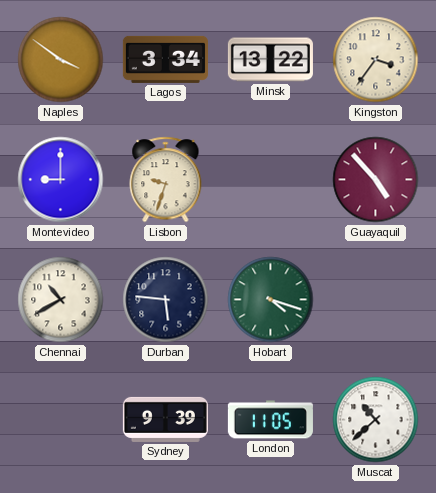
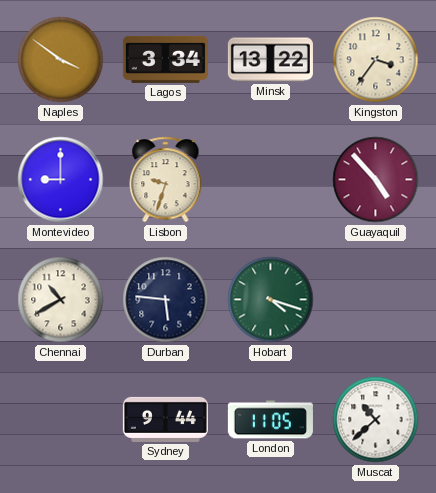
Sydney: 9:39 -> 9:44
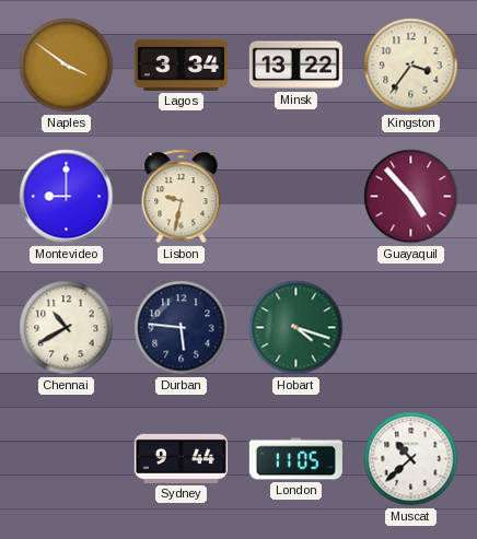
Lisbon: 9:33 -> 9:32
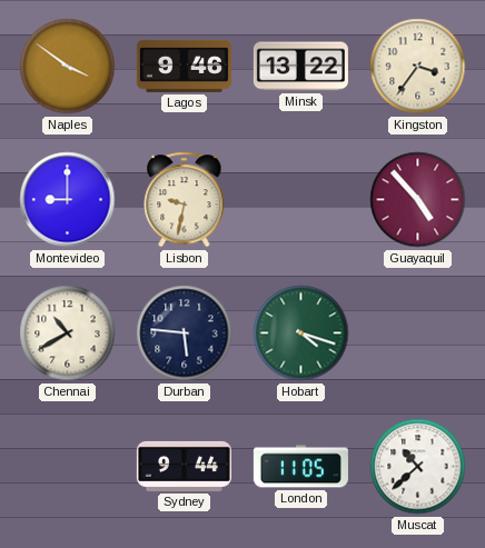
Lagos: 3:34 -> 9:46
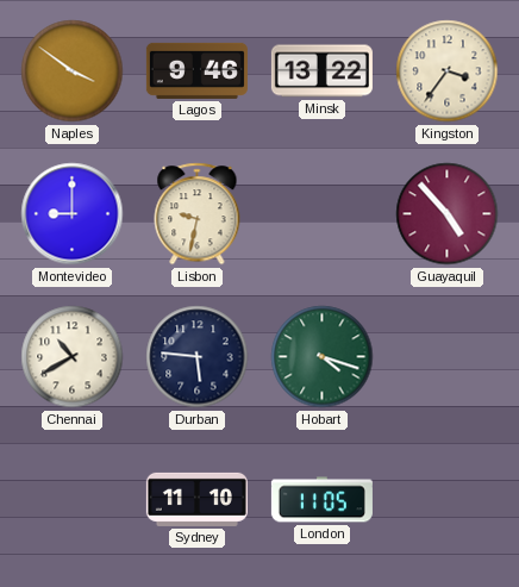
Sydney: 9:44 -> 11:10
Muscat: 10:38 -> none
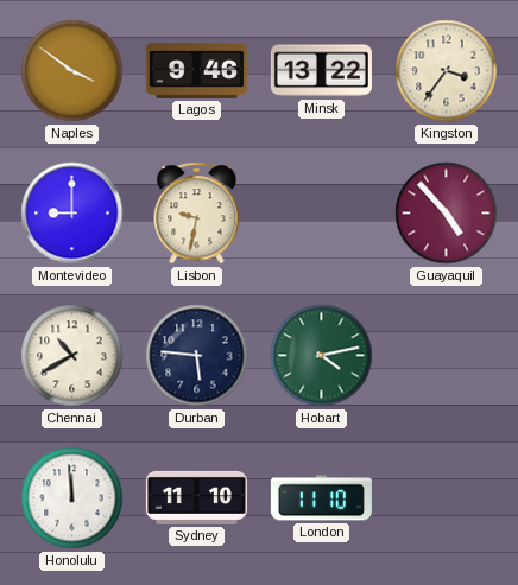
Hobart: 4:18 -> 4:13
Honolulu: none -> 11:59
London: 11:05 -> 11:10
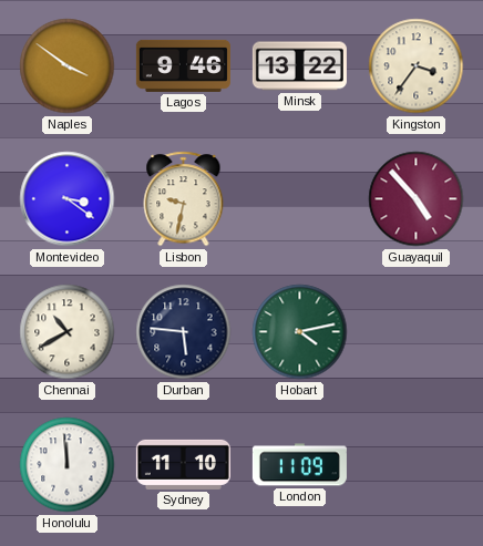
Montevideo: 9:00 -> 3:21
London: 11:10 -> 11:09
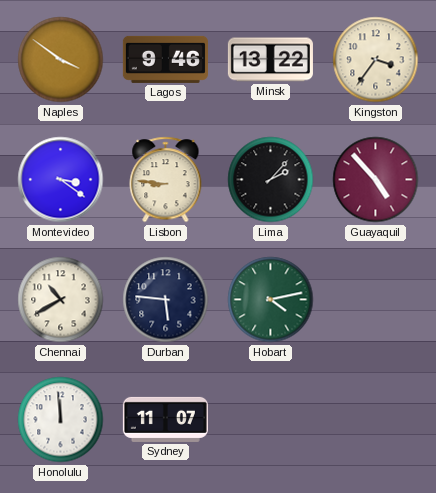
Lisbon: 9:32 -> 8:46
Lima: none -> 2:07
Sydney: 11:10 -> 11:07
London: 11:09 -> none
